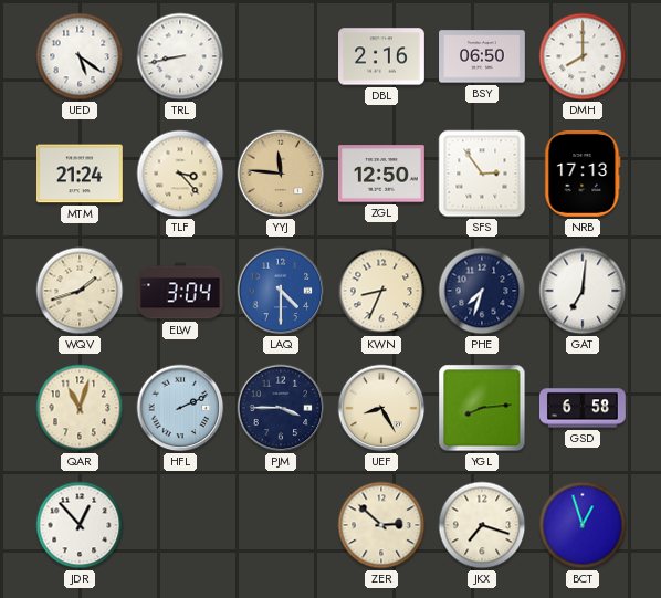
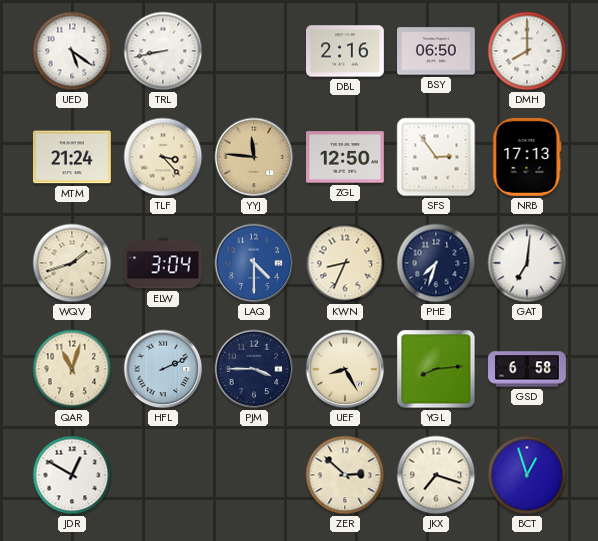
JDR: 12:53 -> 12:50
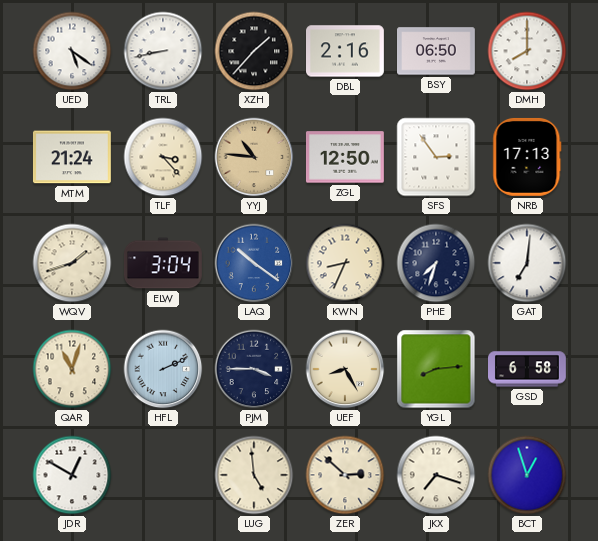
XZH: none -> 1:37
YYJ: 11:46 -> 10:46
LAQ: 4:30 -> 10:21
LUG: none -> 4:59
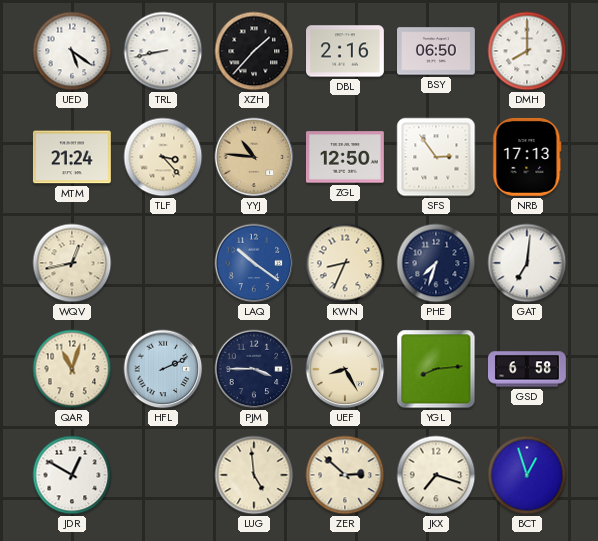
WQV: 1:42 -> 12:43
ELW: 3:04 -> none
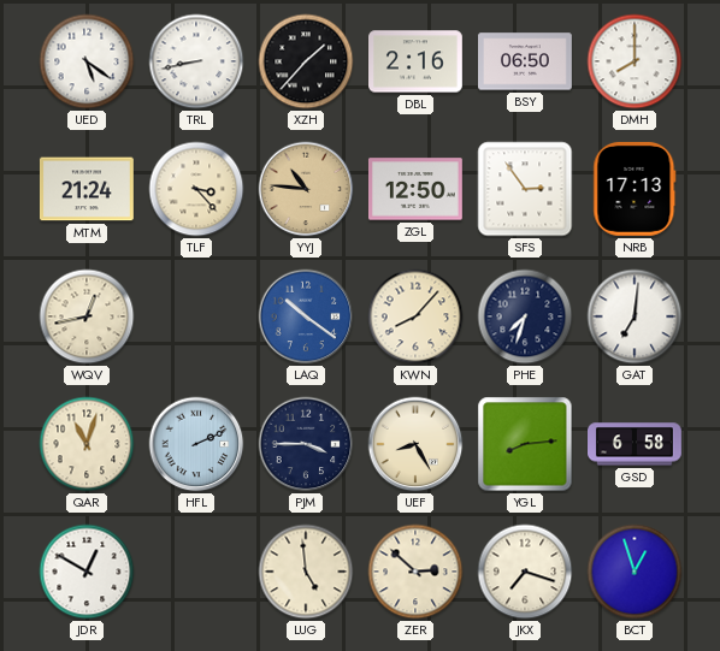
KWN: 8:34 -> 8:07
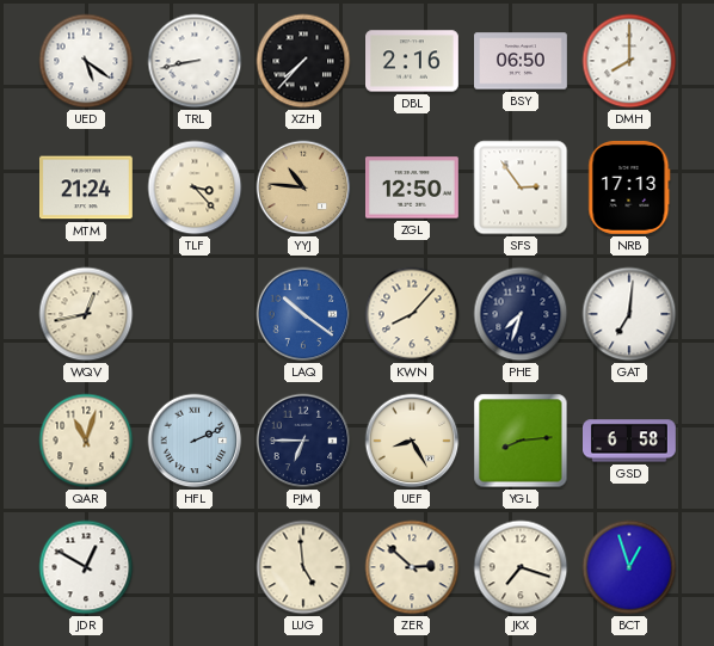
XZH: 1:37 -> 7:37
PJM: 3:45 -> 6:45
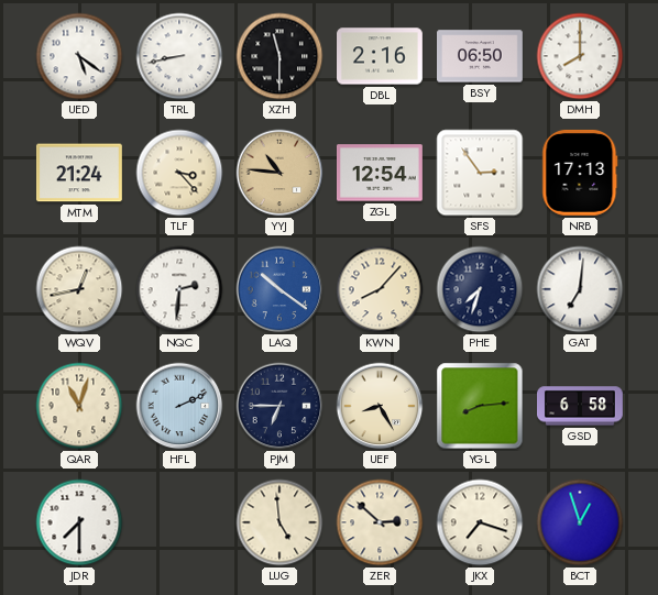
XZH: 7:37 -> 11:30
ZGL: 12:50 -> 12:54
NQC: none -> 2:31
JDR: 12:50 -> 7:30
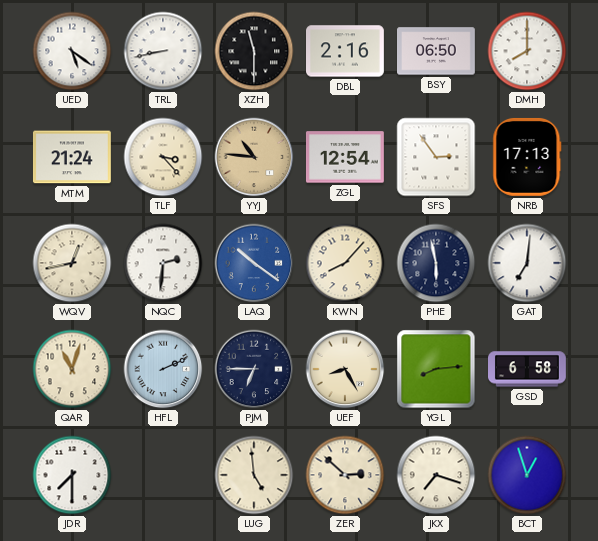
PHE: 7:33 -> 5:58
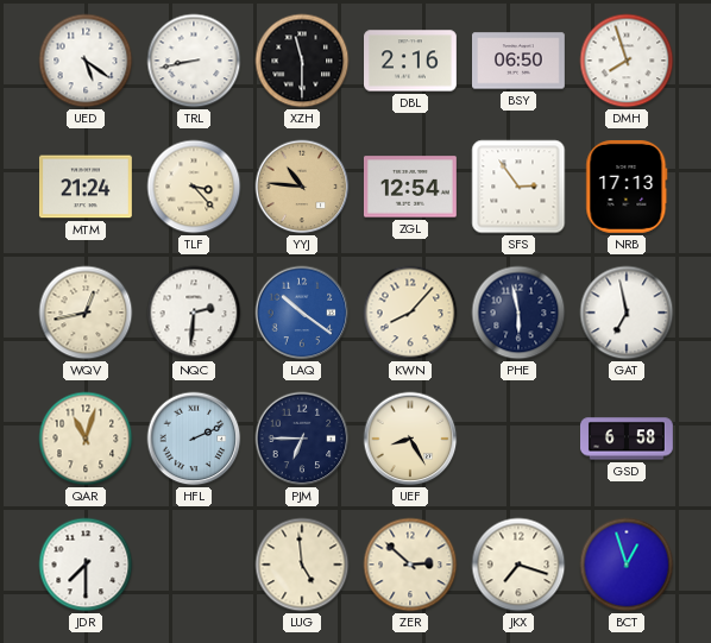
DMH: 8:00 -> 7:57
GAT: 7:01 -> 6:58
YGL: 8:14 -> none
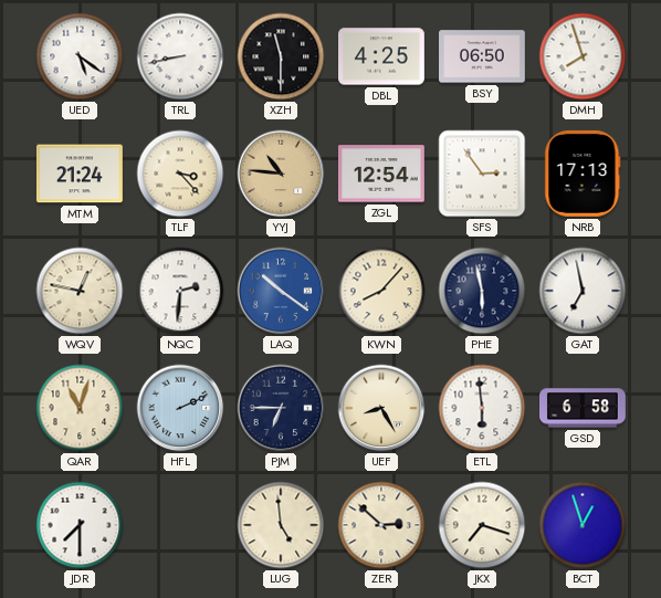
DBL: 2:16 -> 4:25
WQV: 12:43 -> 12:47
ETL: none -> 5:59
